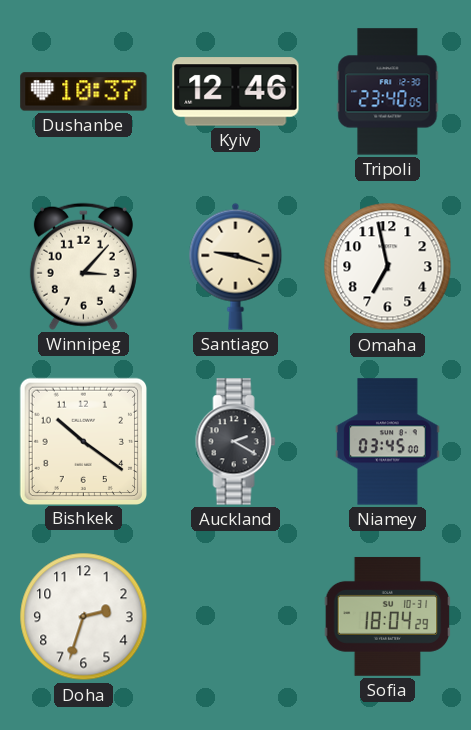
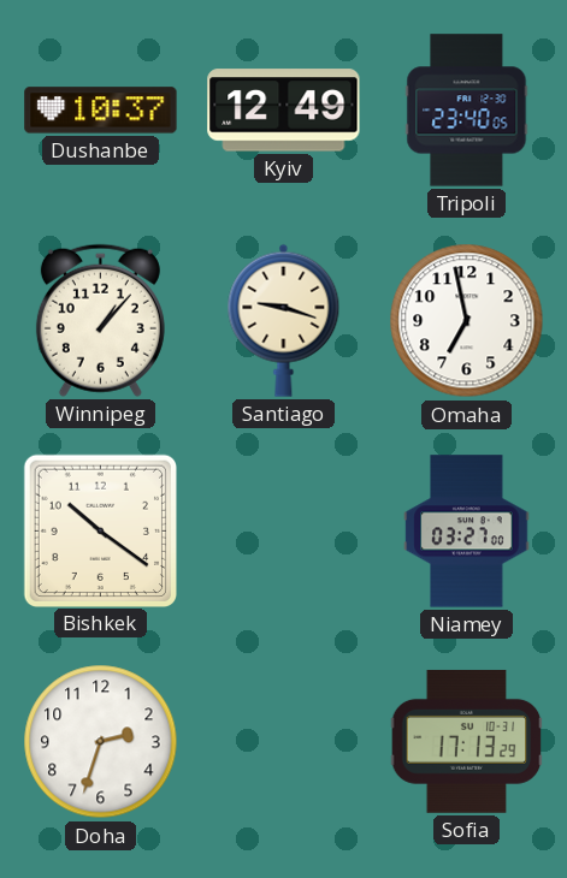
Kyiv: 12:46 -> 12:49
Winnipeg: 3:07 -> 1:07
Auckland: 2:20 -> none
Niamey: 03:45 -> 03:27
Sofia: 18:04 -> 17:13
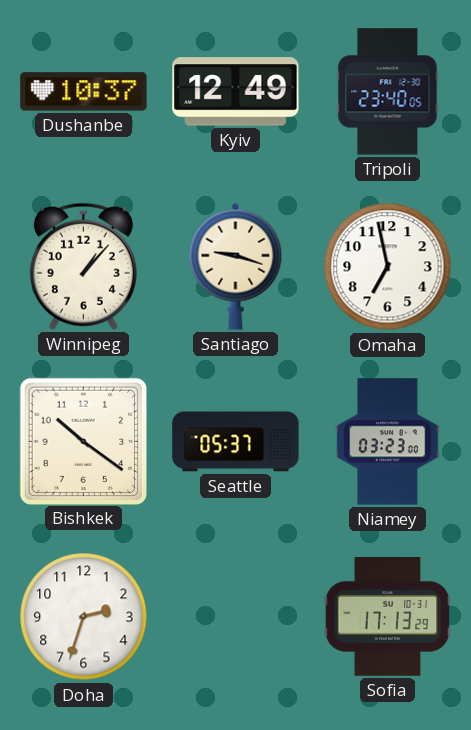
Seattle: none -> 05:37
Niamey: 03:27 -> 03:23
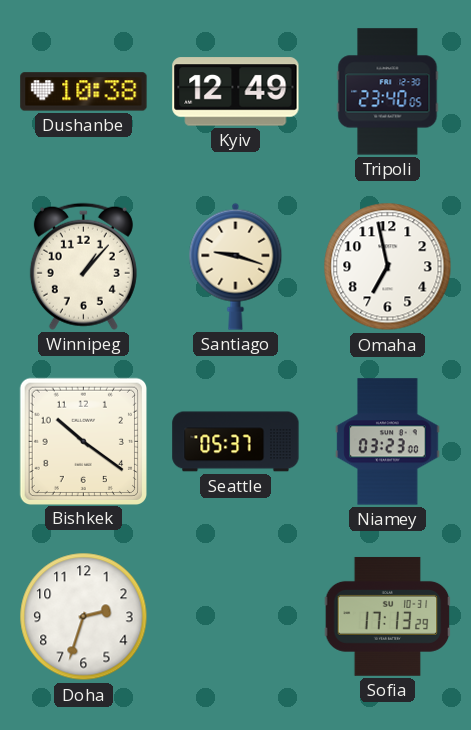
Dushanbe: 10:37 -> 10:38
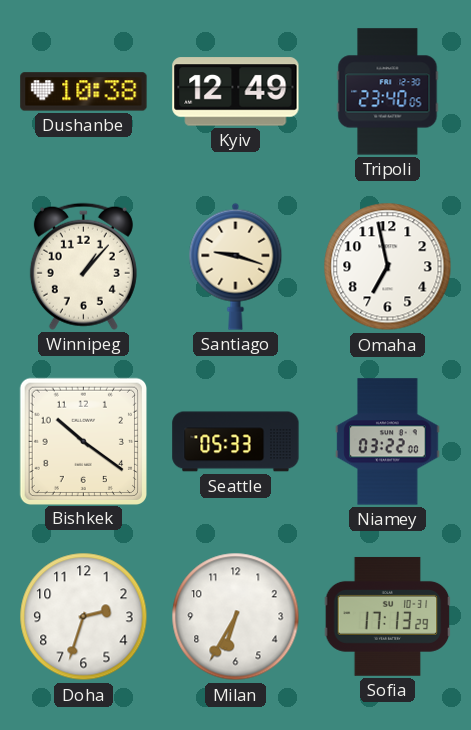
Seattle: 05:37 -> 05:33
Niamey: 03:23 -> 03:22
Milan: none -> 6:35
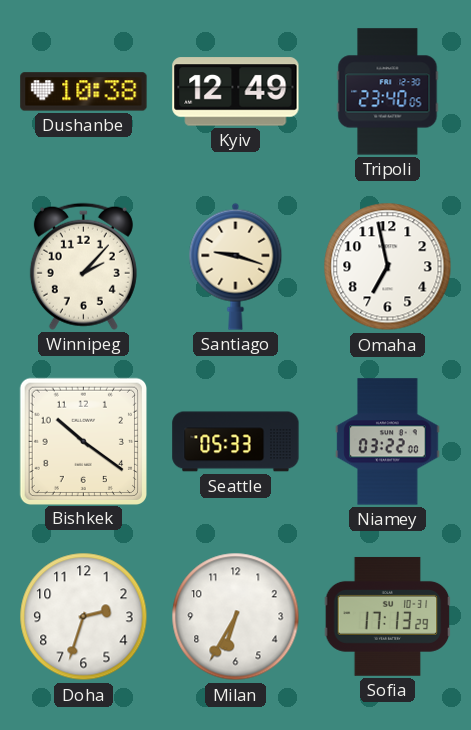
Winnipeg: 1:07 -> 2:07
